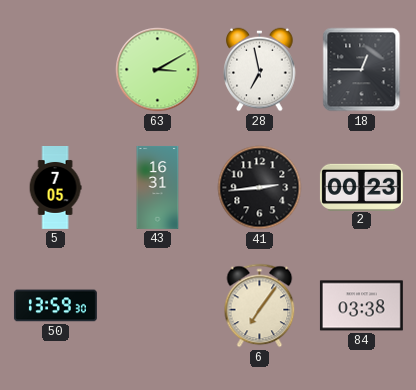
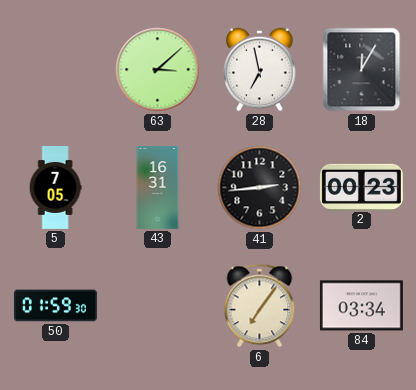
63: 3:10 -> 3:08
18: 12:45 -> 12:05
50: 13:59 -> 01:59
84: 03:38 -> 03:34
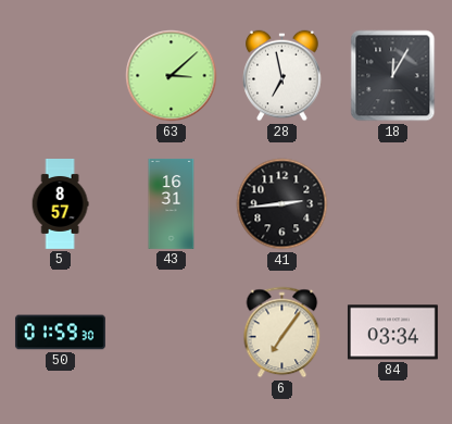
5: 7:05 -> 8:57
2: 00:23 -> none
